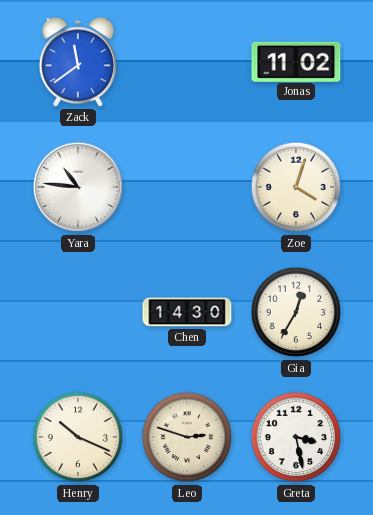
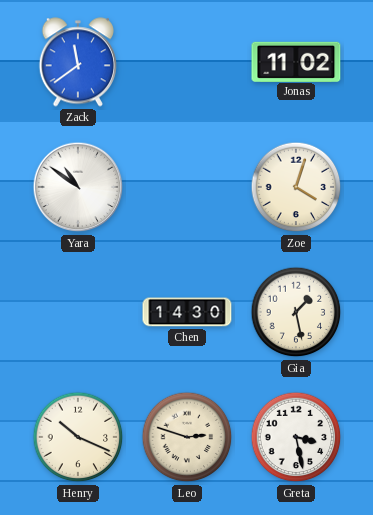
Yara: 10:46 -> 10:51
Gia: 12:35 -> 1:28
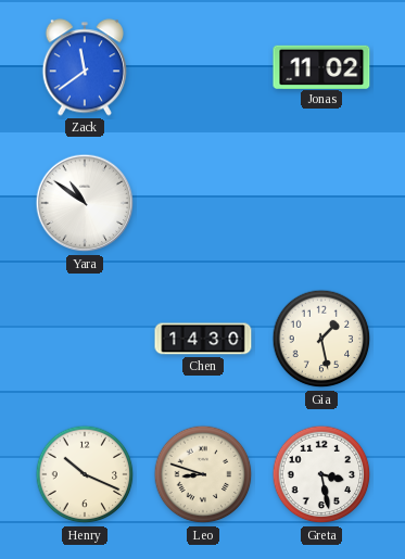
Zoe: 4:03 -> none
Leo: 2:48 -> 8:48
